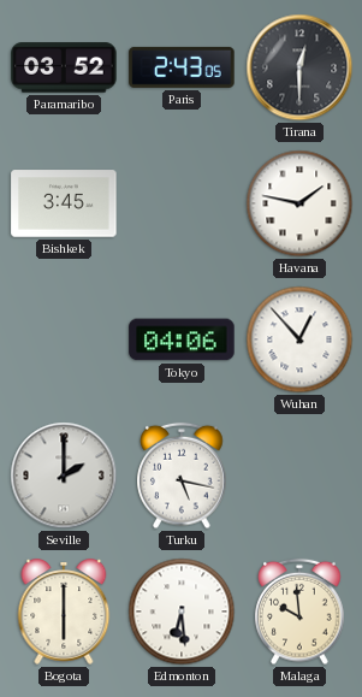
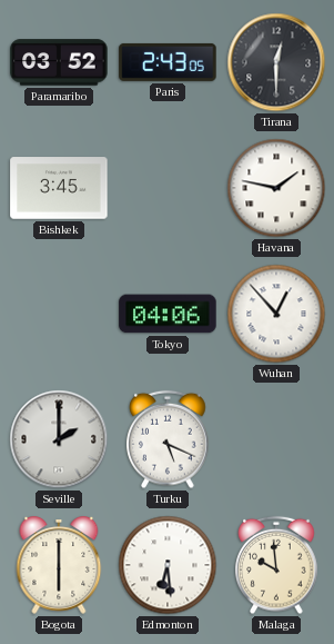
Turku: 5:17 -> 5:19
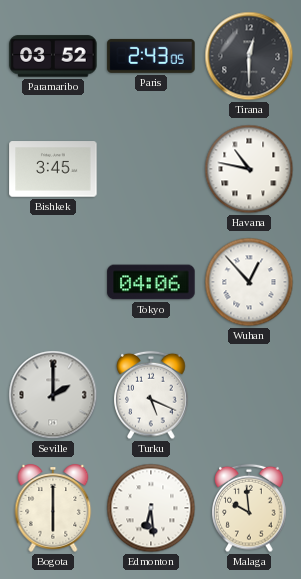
Havana: 1:47 -> 10:47
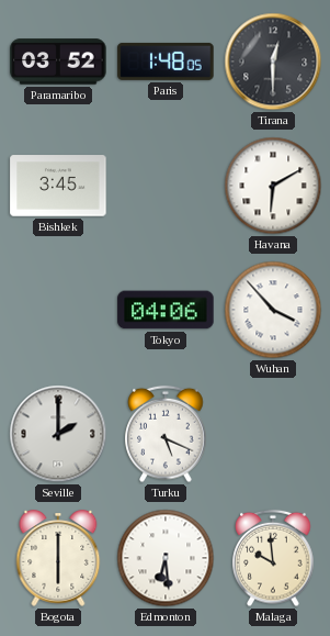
Paris: 2:43 -> 1:48
Havana: 10:47 -> 6:10
Wuhan: 12:53 -> 3:53
